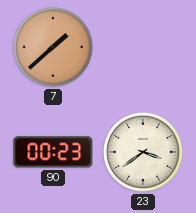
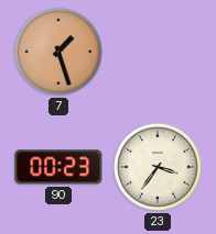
7: 1:38 -> 1:27
23: 3:39 -> 3:36
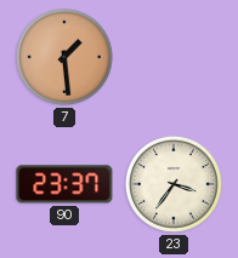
7: 1:27 -> 1:29
90: 00:23 -> 23:37
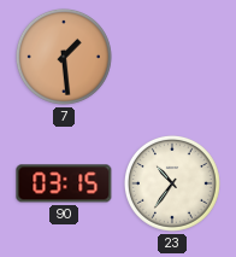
90: 23:37 -> 03:15
23: 3:36 -> 10:36
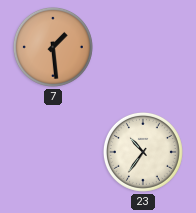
90: 03:15 -> none
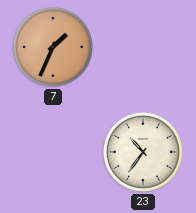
7: 1:29 -> 1:34
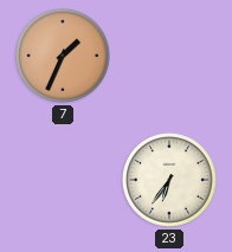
23: 10:36 -> 6:36
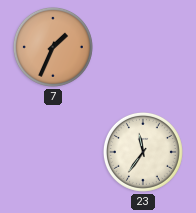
23: 6:36 -> 11:36
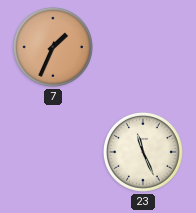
23: 11:36 -> 11:26
